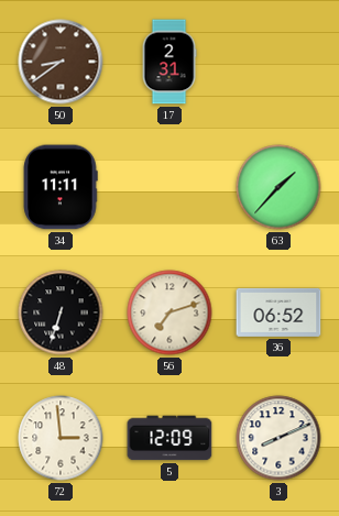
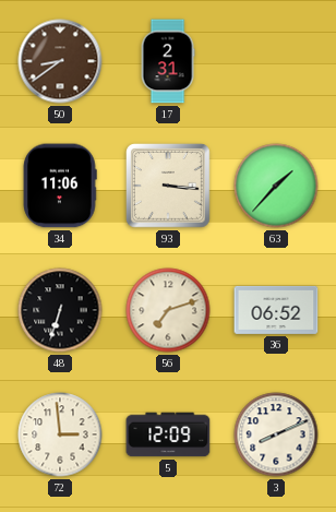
34: 11:11 -> 11:06
93: none -> 3:16
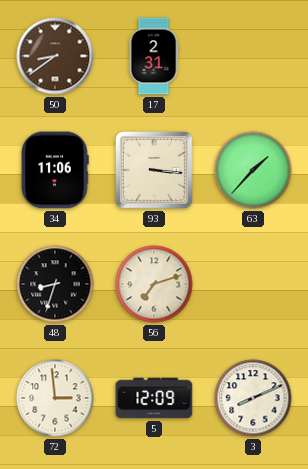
48: 6:33 -> 8:33
36: 06:52 -> none
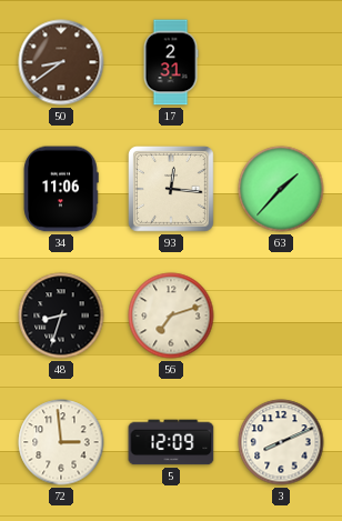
93: 3:16 -> 12:16
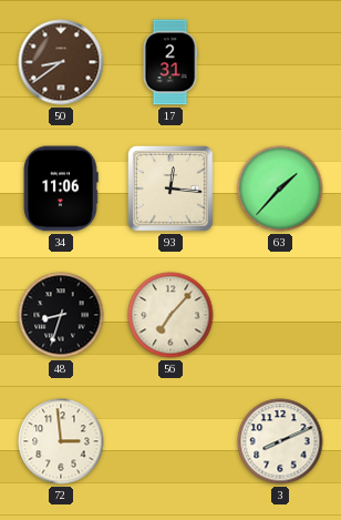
56: 7:12 -> 7:07
5: 12:09 -> none
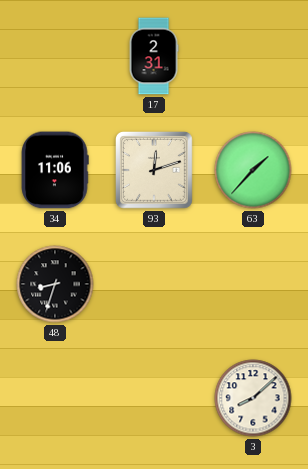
50: 8:39 -> none
93: 12:16 -> 12:12
56: 7:07 -> none
72: 2:59 -> none
3: 8:11 -> 8:08
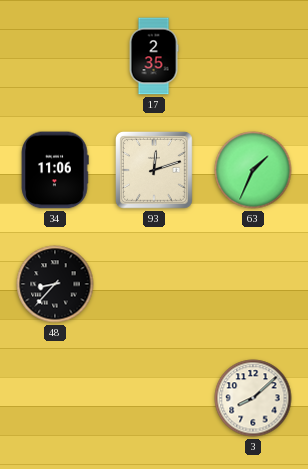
17: 2:31 -> 2:35
63: 1:37 -> 1:34
48: 8:33 -> 8:37
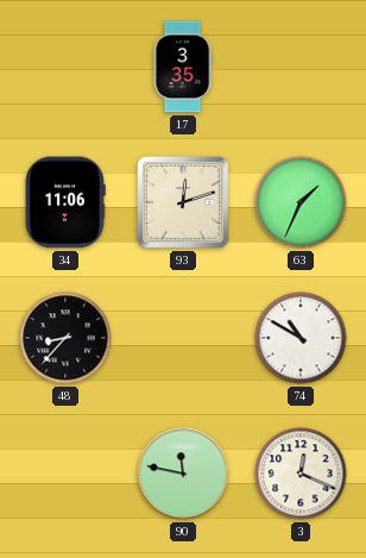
17: 2:35 -> 3:35
74: none -> 10:50
90: none -> 11:47
3: 8:08 -> 12:19
